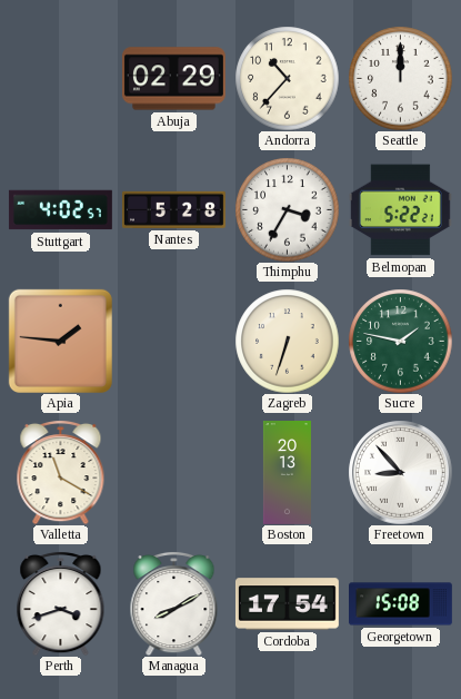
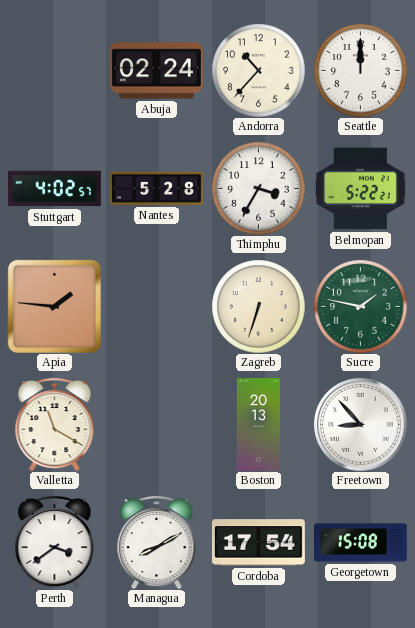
Abuja: 02:29 -> 02:24
Perth: 3:42 -> 3:39
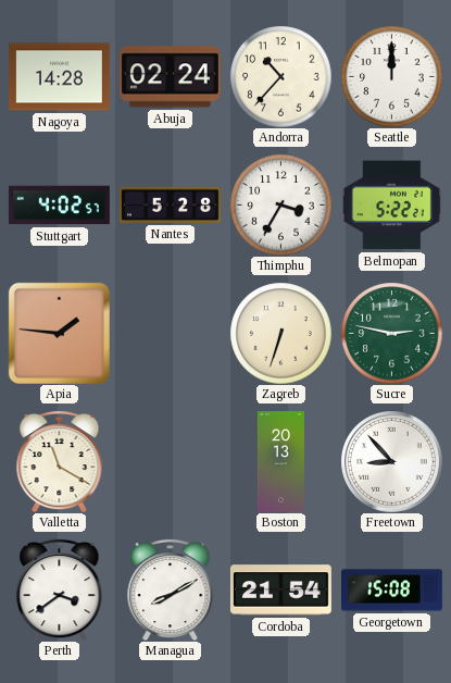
Nagoya: none -> 14:28
Sucre: 1:47 -> 2:47
Cordoba: 17:54 -> 21:54
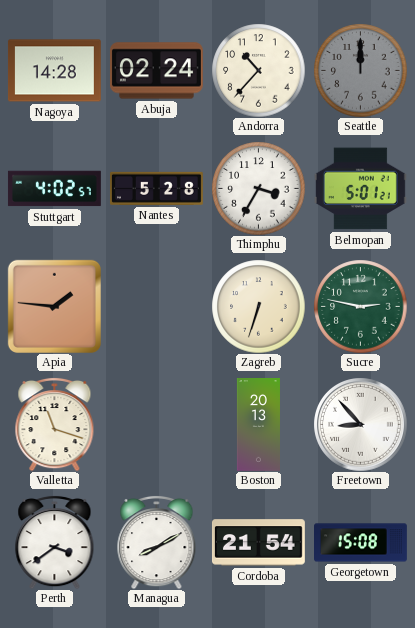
Seattle dial: white -> grey
Belmopan: 5:22 -> 5:01
Valletta: 11:20 -> 11:18
